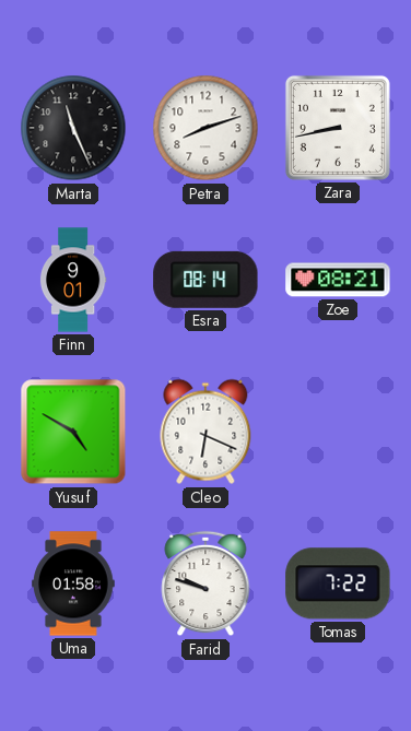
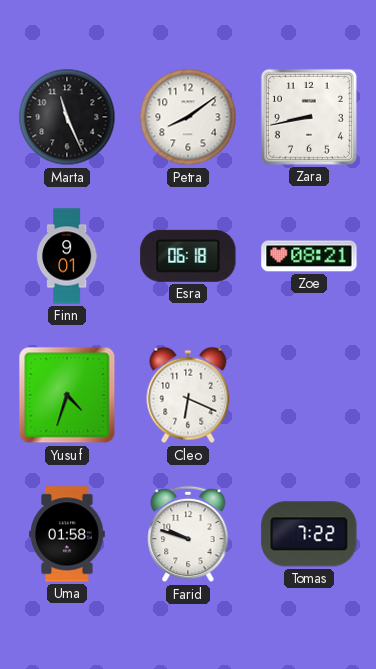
Petra: 8:12 -> 8:09
Esra: 08:14 -> 06:18
Yusuf: 4:50 -> 4:33
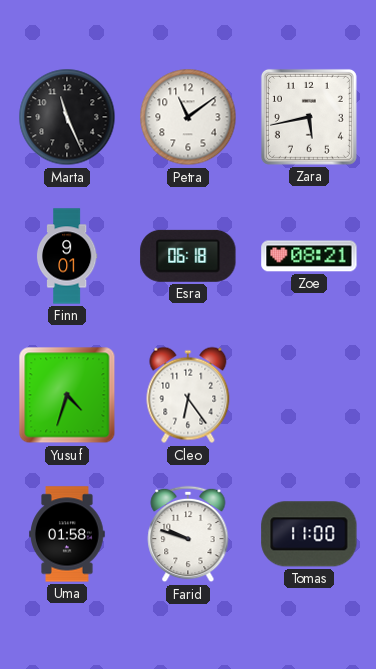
Petra: 8:09 -> 11:09
Zara: 8:43 -> 5:43
Cleo: 6:19 -> 6:24
Tomas: 7:22 -> 11:00
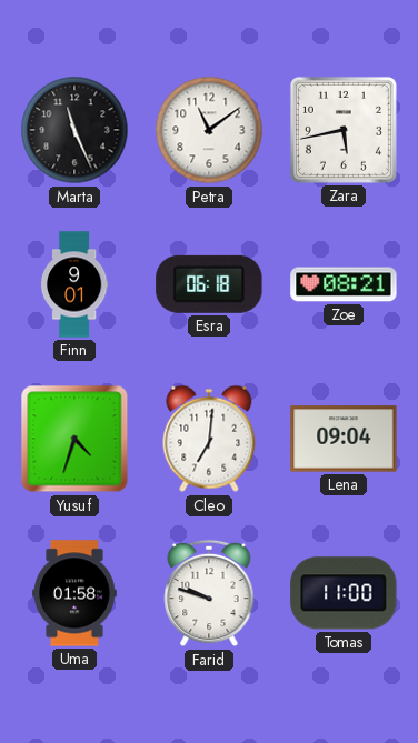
Cleo: 6:24 -> 7:01
Lena: none -> 09:04
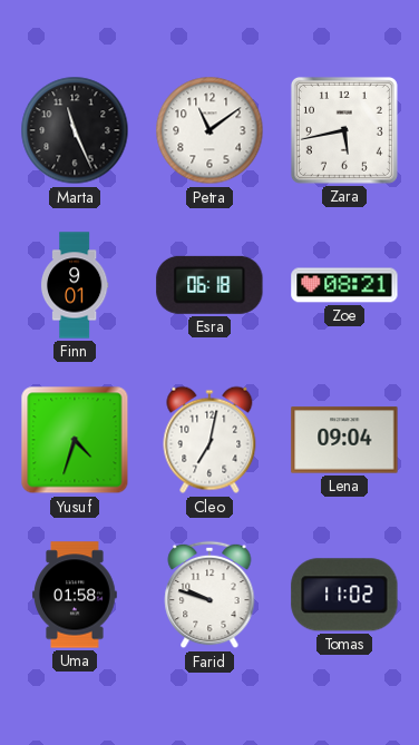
Cleo: 7:01 -> 7:02
Tomas: 11:00 -> 11:02
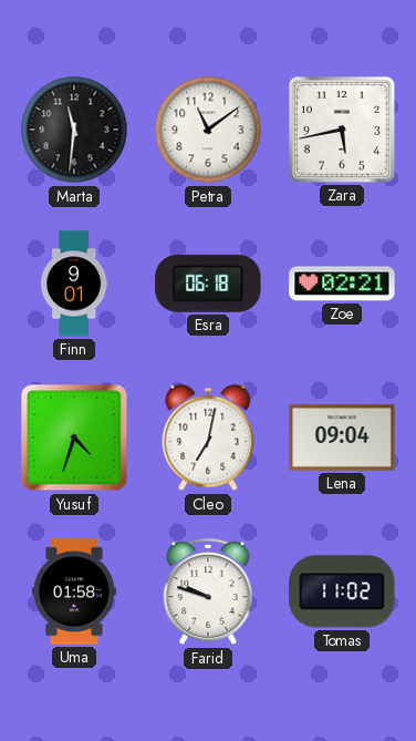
Marta: 11:26 -> 11:31
Zoe: 08:21 -> 02:21
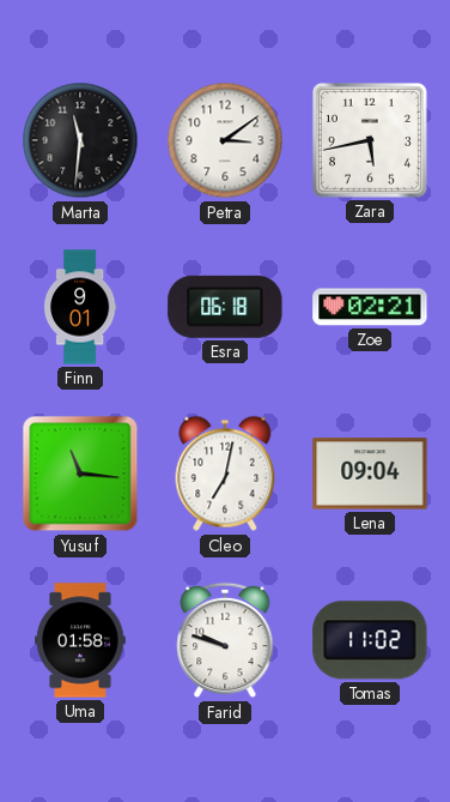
Petra: 11:09 -> 3:09
Yusuf: 4:33 -> 11:16
